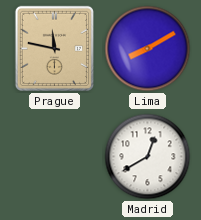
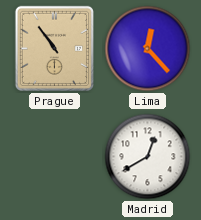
Prague: 11:47 -> 10:54
Lima: 8:10 -> 12:23
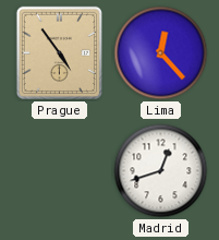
Prague: 10:54 -> 4:54
Madrid: 12:40 -> 12:42
